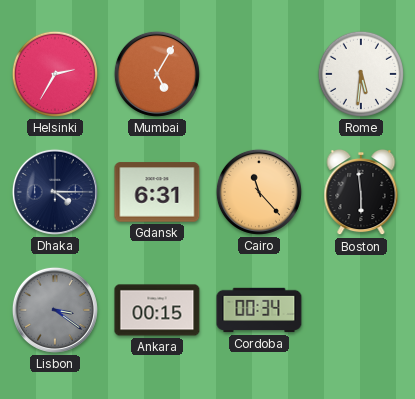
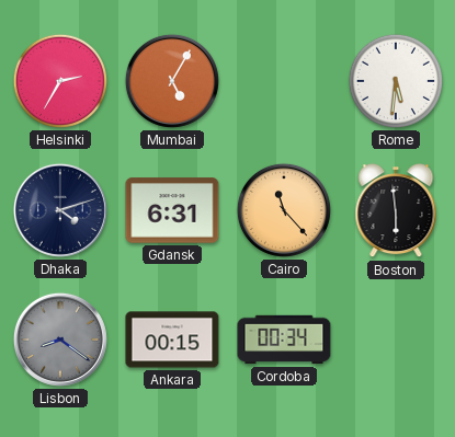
Dhaka: 4:15 -> 4:12
Lisbon: 3:21 -> 8:21
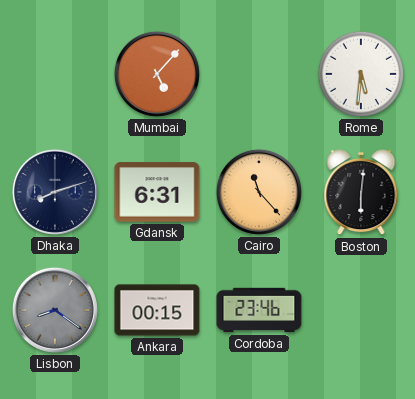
Helsinki: 2:35 -> none
Mumbai: 5:05 -> 5:07
Dhaka: 4:12 -> 8:12
Boston: 5:59 -> 6:01
Cordoba: 00:34 -> 23:46
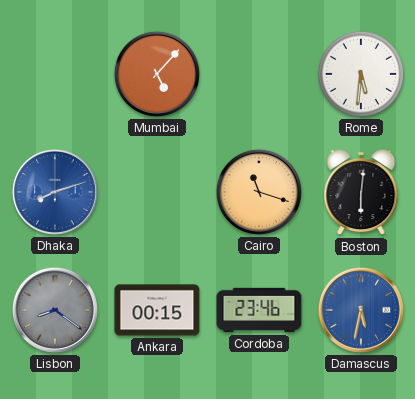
Dhaka dial: navy -> blue
Gdansk: 6:31 -> none
Cairo: 11:23 -> 11:18
Damascus: none -> 5:32
